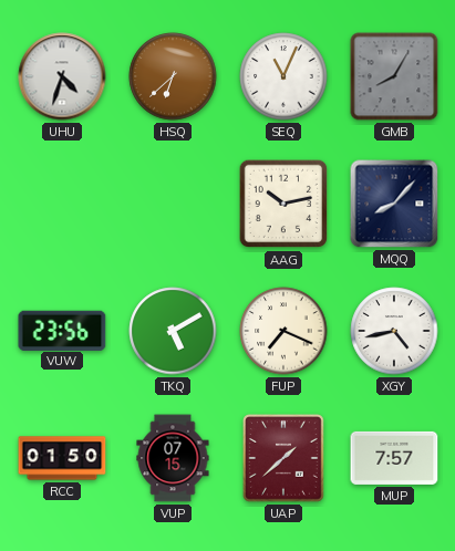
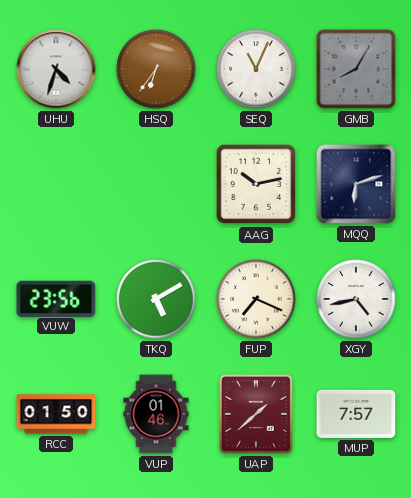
HSQ: 6:38 -> 6:36
MQQ: 8:07 -> 6:12
VUP: 07:15 -> 01:46
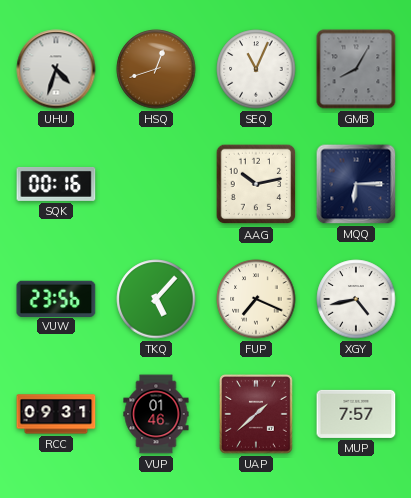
HSQ: 6:36 -> 12:42
SQK: none -> 00:16
MQQ: 6:12 -> 6:15
TKQ: 5:10 -> 5:07
RCC: 01:50 -> 09:31
